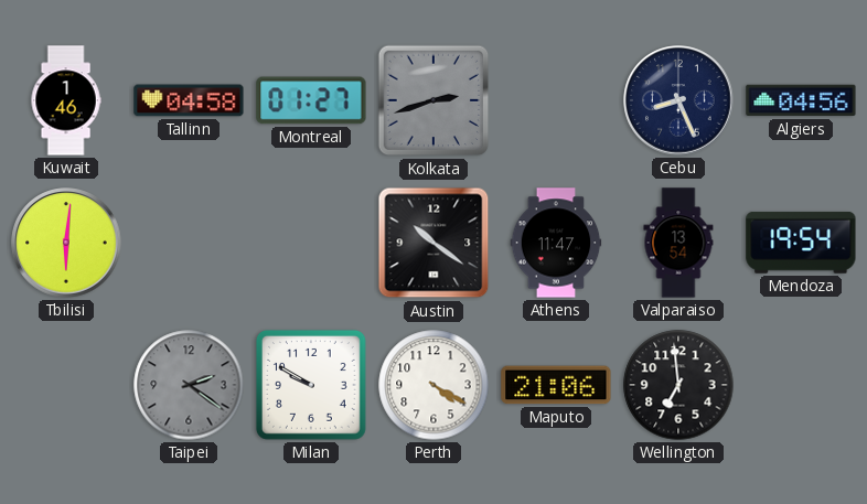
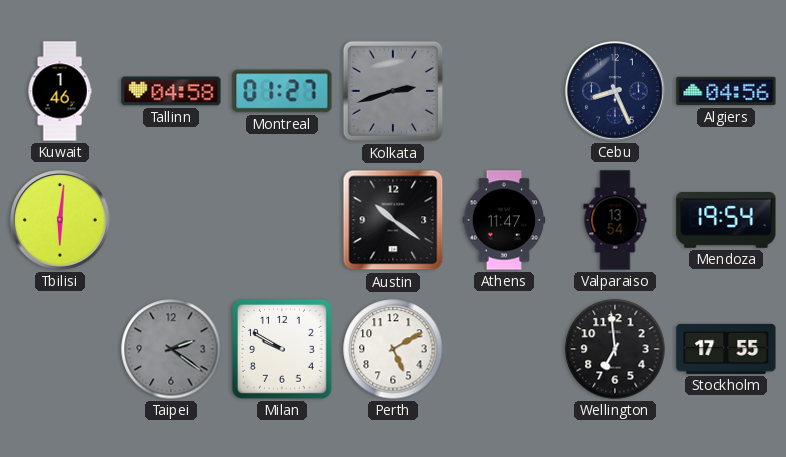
Perth: 4:20 -> 5:10
Maputo: 21:06 -> none
Stockholm: none -> 17:55
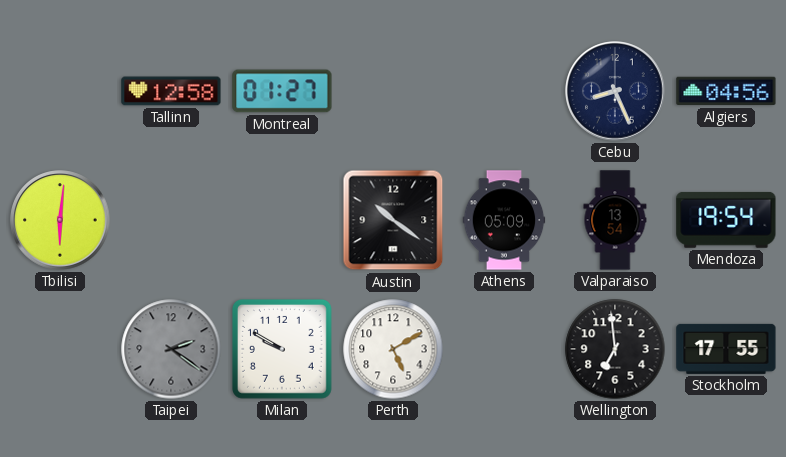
Kuwait: 1:46 -> none
Tallinn: 04:58 -> 12:58
Kolkata: 2:42 -> none
Athens: 11:47 -> 05:09
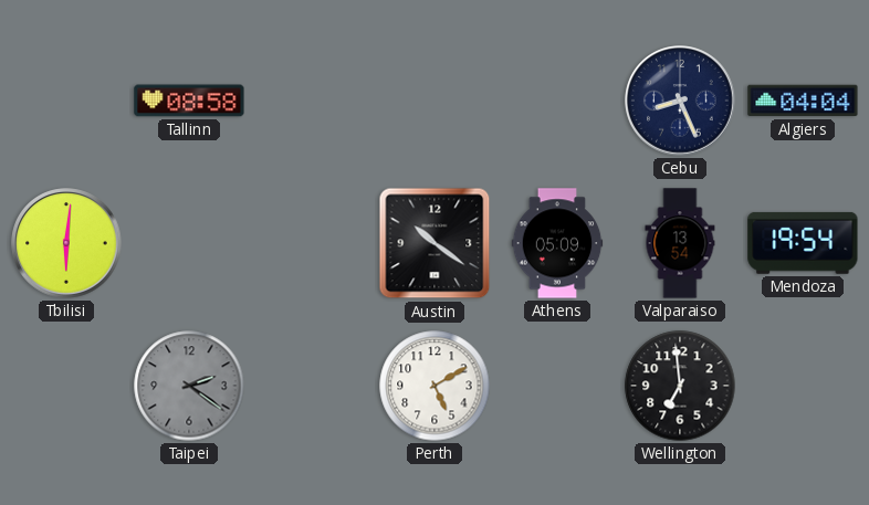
Tallinn: 12:58 -> 08:58
Montreal: 01:27 -> none
Algiers: 04:56 -> 04:04
Milan: 9:50 -> none
Stockholm: 17:55 -> none
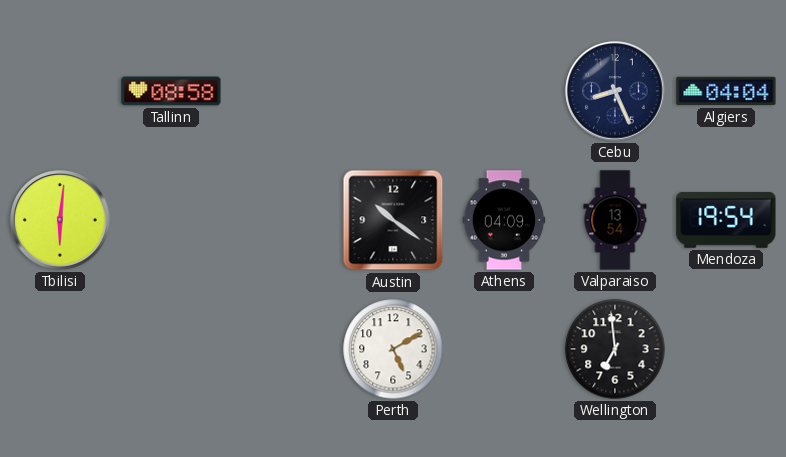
Athens: 05:09 -> 04:09
Taipei: 2:21 -> none
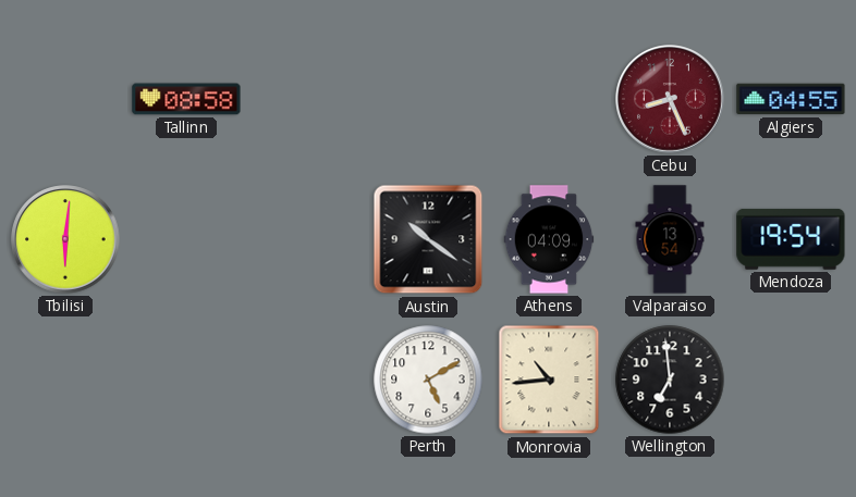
Cebu dial: navy -> burgundy
Algiers: 04:04 -> 04:55
Monrovia: none -> 10:44
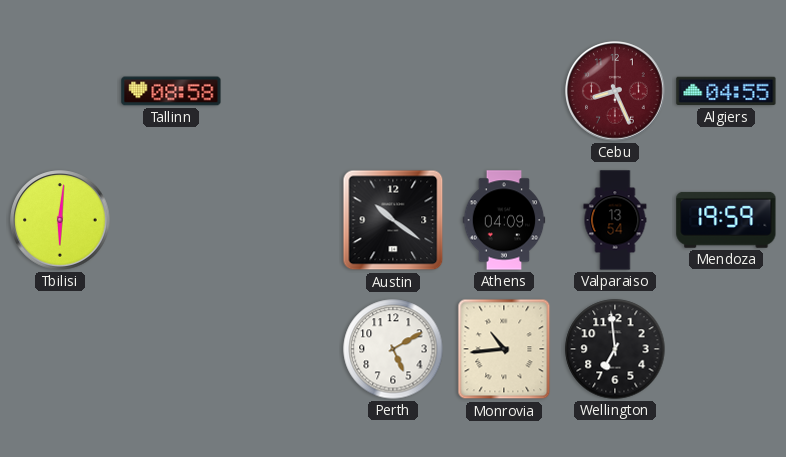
Mendoza: 19:54 -> 19:59
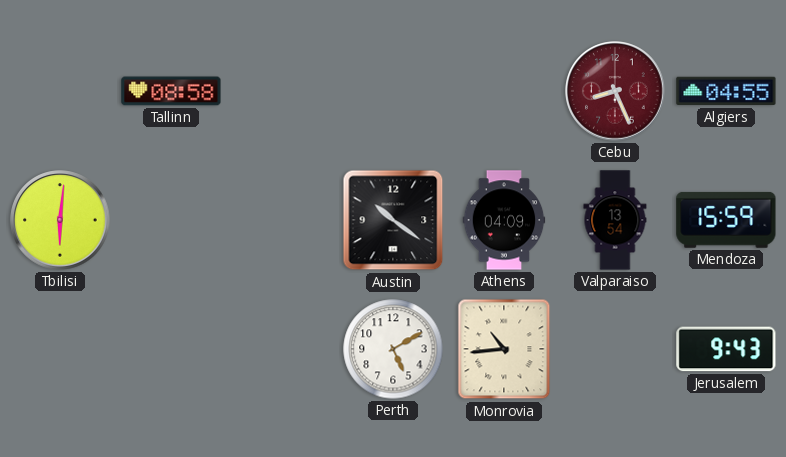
Mendoza: 19:59 -> 15:59
Wellington: 6:59 -> none
Jerusalem: none -> 9:43
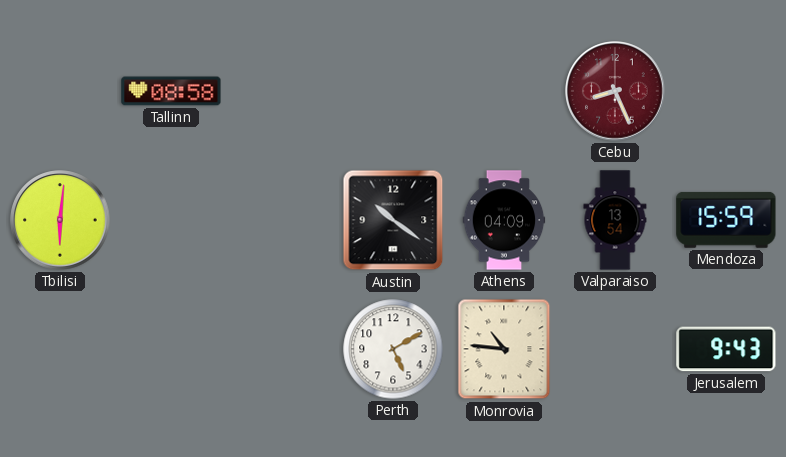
Algiers: 04:55 -> none
Monrovia: 10:44 -> 10:46
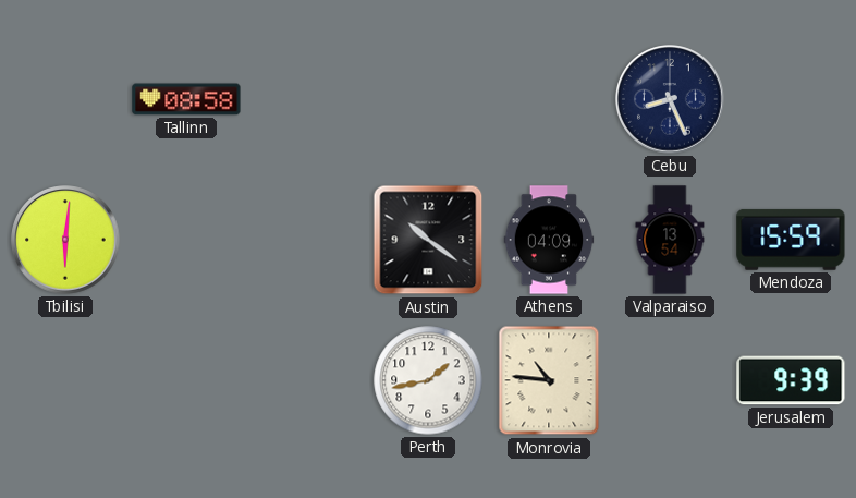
Cebu dial: burgundy -> navy
Perth: 5:10 -> 1:43
Jerusalem: 9:43 -> 9:39
